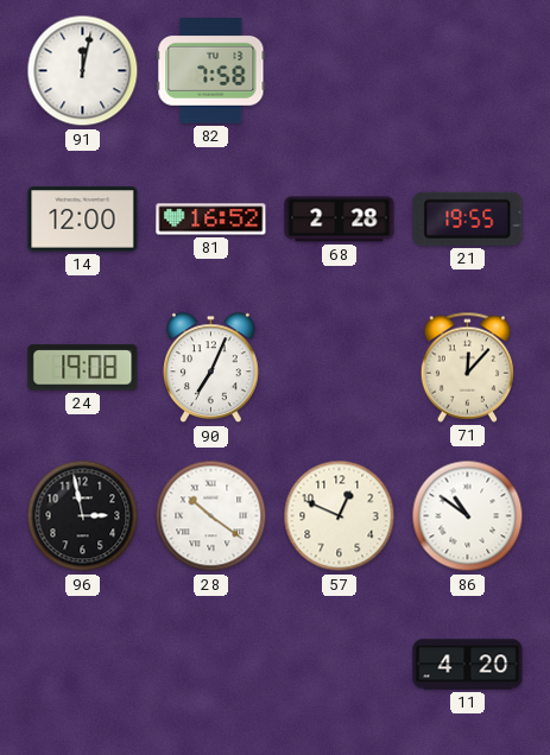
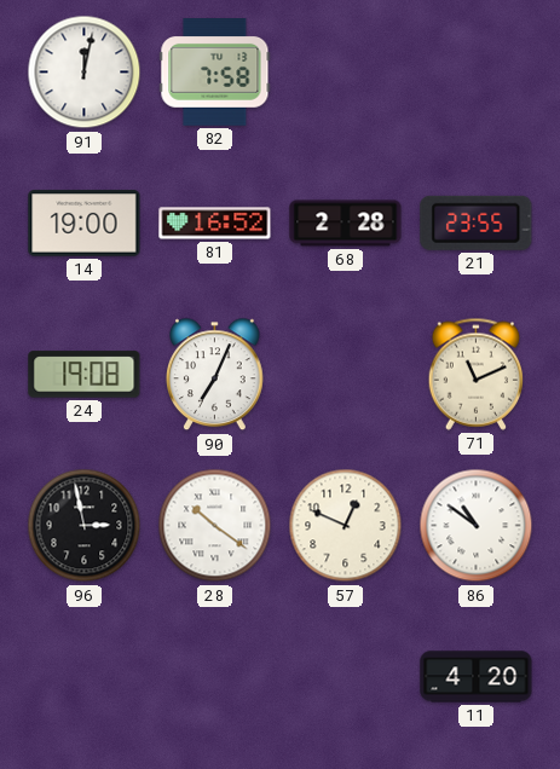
14: 12:00 -> 19:00
21: 19:55 -> 23:55
71: 12:07 -> 11:11
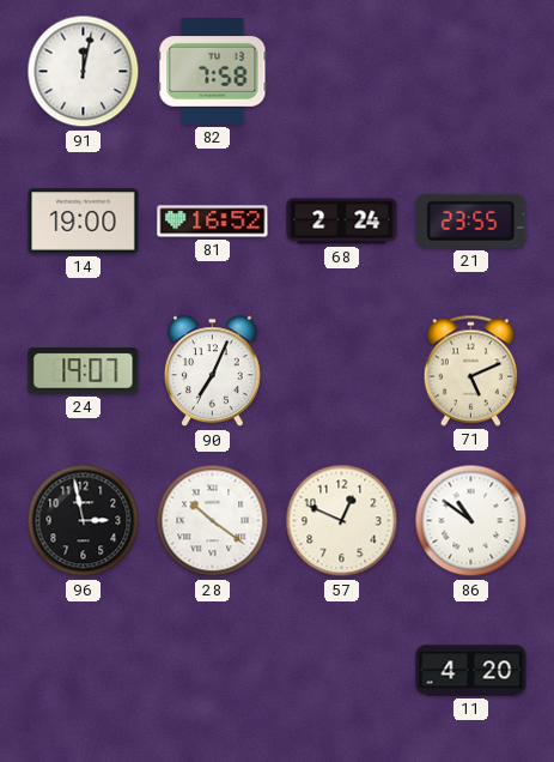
68: 2:28 -> 2:24
24: 19:08 -> 19:07
71: 11:11 -> 5:11
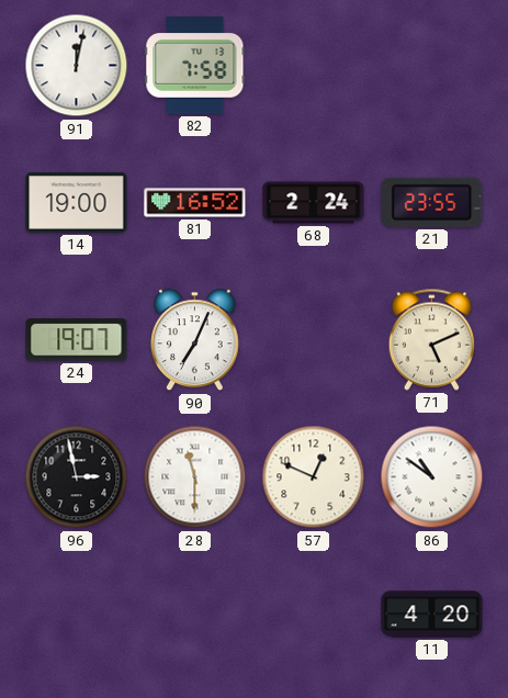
28: 10:21 -> 11:30
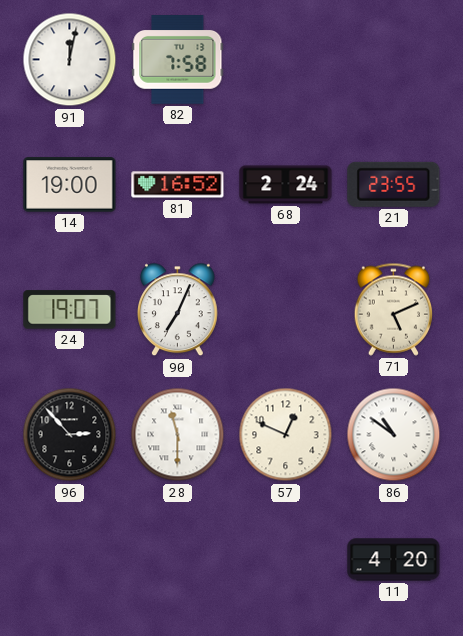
96: 2:58 -> 2:53
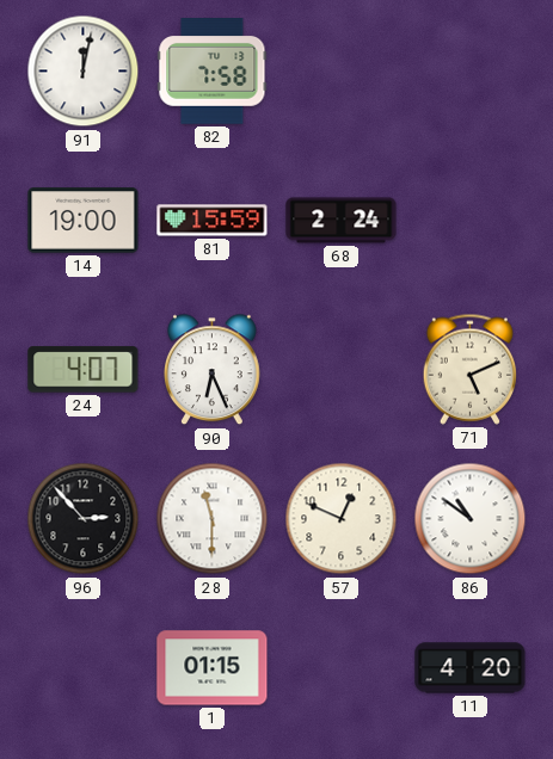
81: 16:52 -> 15:59
21: 23:55 -> none
24: 19:07 -> 4:07
90: 7:04 -> 6:26
1: none -> 01:15
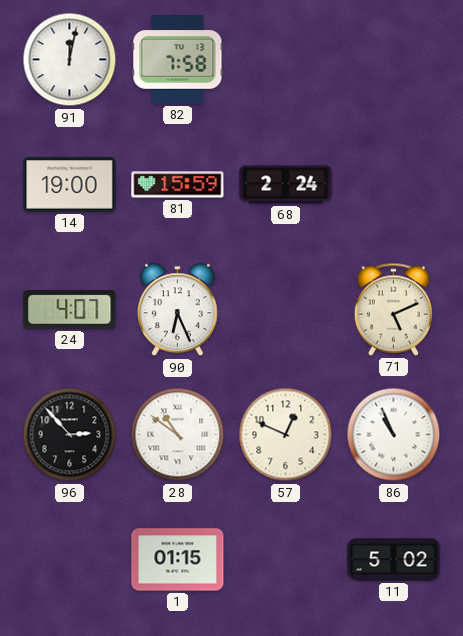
28: 11:30 -> 10:51
86: 10:51 -> 10:56
11: 4:20 -> 5:02
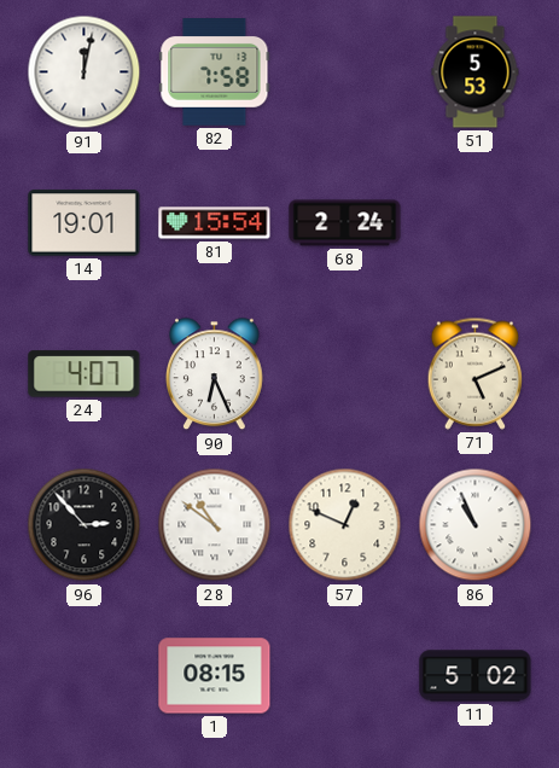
51: none -> 5:53
14: 19:00 -> 19:01
81: 15:59 -> 15:54
1: 01:15 -> 08:15
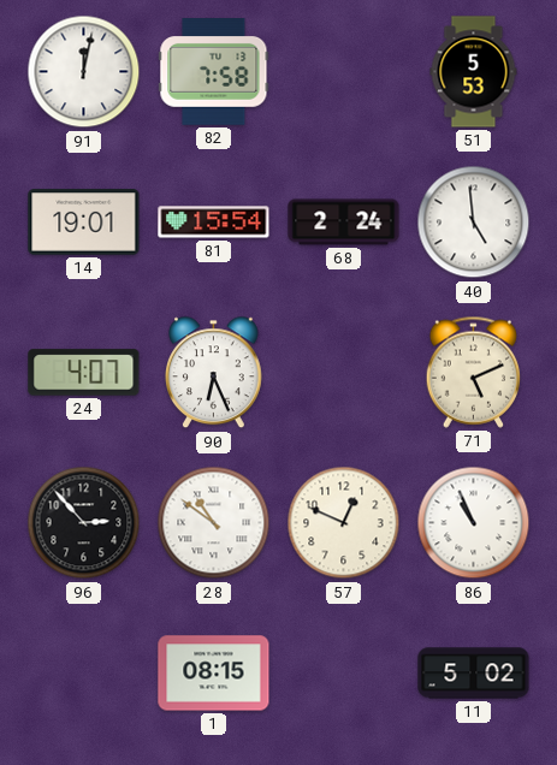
40: none -> 4:59
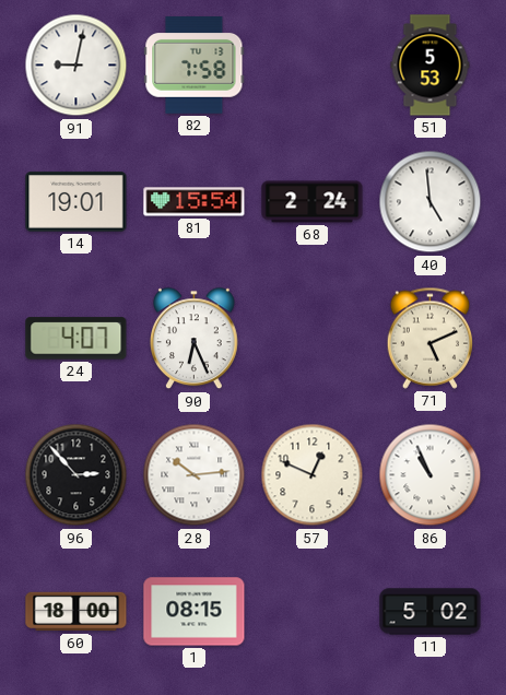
91: 12:02 -> 9:02
28: 10:51 -> 10:14
60: none -> 18:00
